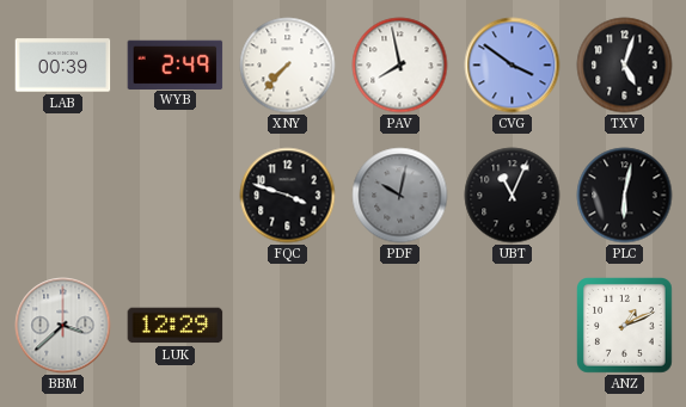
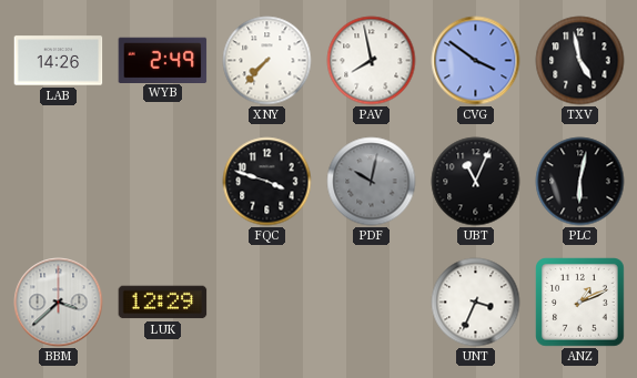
LAB: 00:39 -> 14:26
TXV: 5:03 -> 4:58
UNT: none -> 3:34
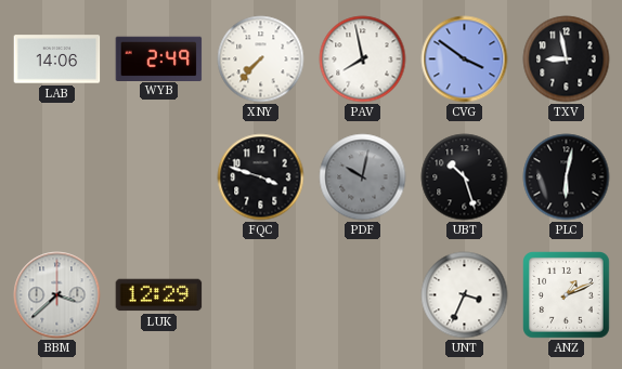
LAB: 14:26 -> 14:06
TXV: 4:58 -> 8:58
UBT: 11:04 -> 10:27
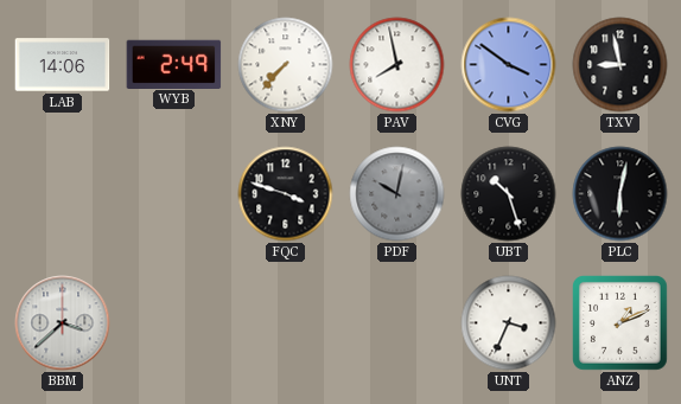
LUK: 12:29 -> none
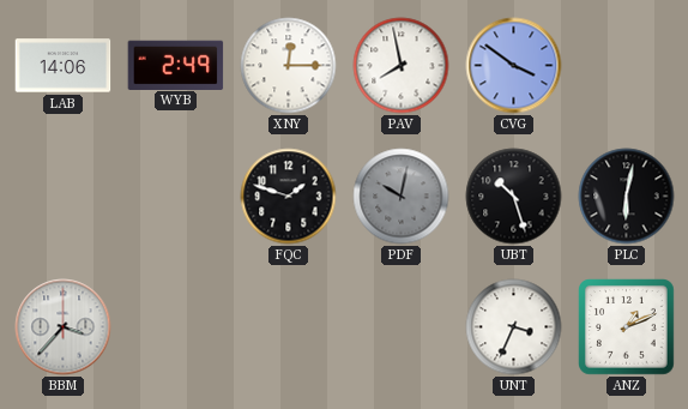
XNY: 7:37 -> 12:15
TXV: 8:58 -> none
FQC: 3:48 -> 1:48
BBM: 3:38 -> 3:37
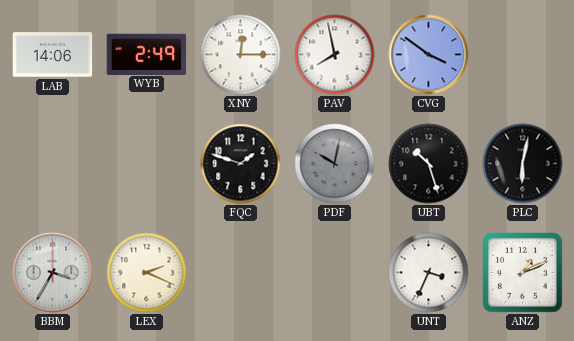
BBM: 3:37 -> 3:35
LEX: none -> 2:19
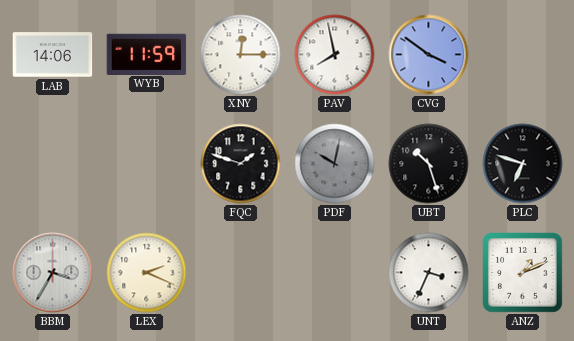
WYB: 2:49 -> 11:59
PLC: 6:02 -> 6:48
